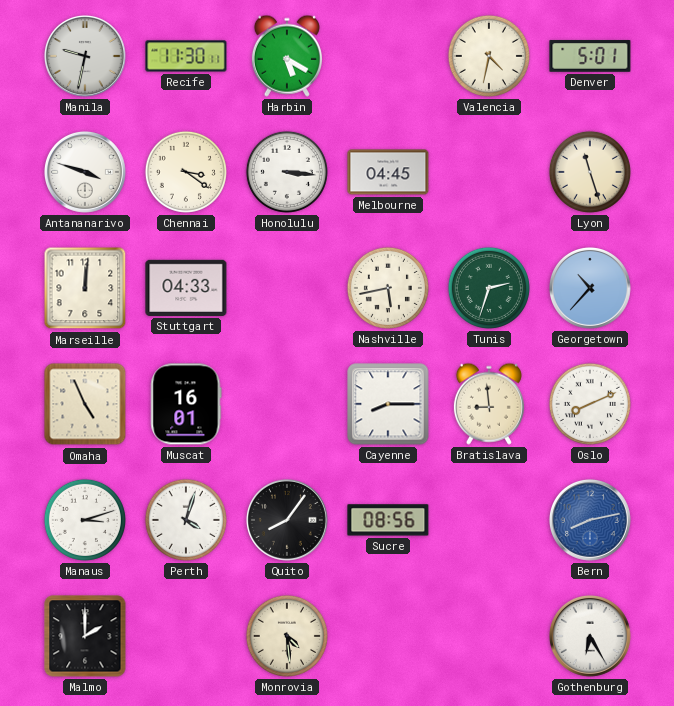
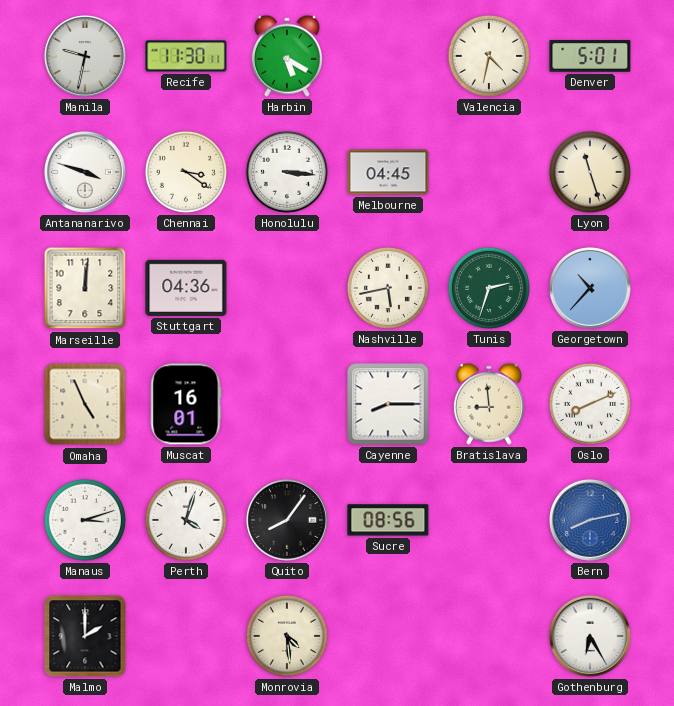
Stuttgart: 04:33 -> 04:36
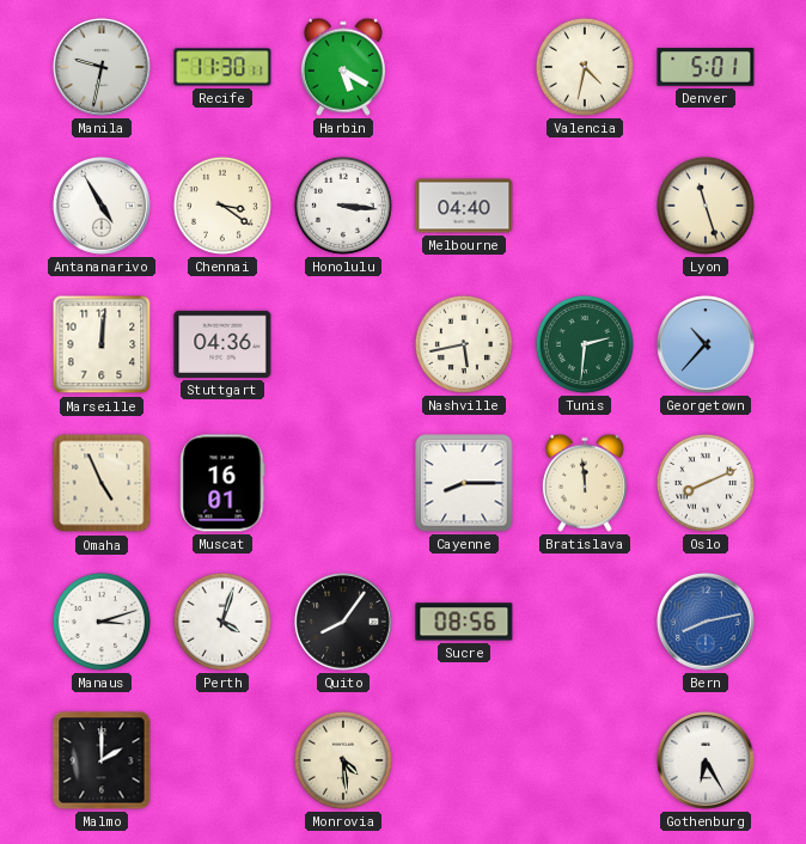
Antananarivo: 3:48 -> 4:55
Melbourne: 04:45 -> 04:40
Tunis: 2:33 -> 2:31
Bratislava: 8:59 -> 11:59
